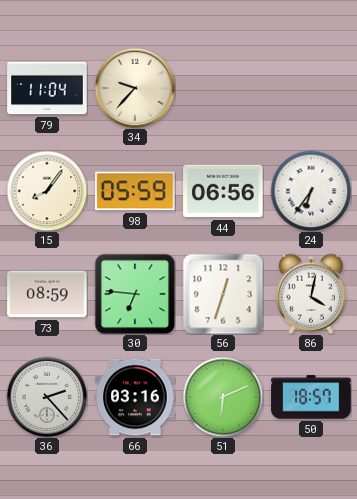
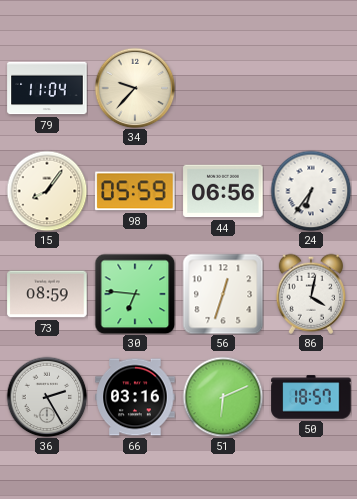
36: 2:23 -> 2:25
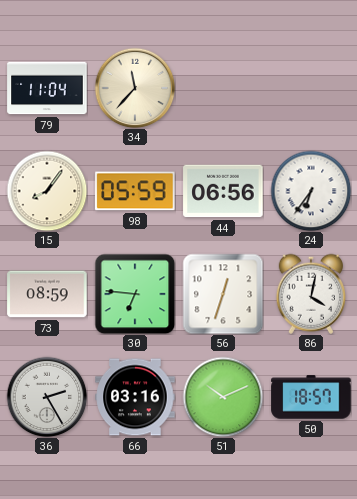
34: 9:37 -> 11:37
51: 6:11 -> 10:11
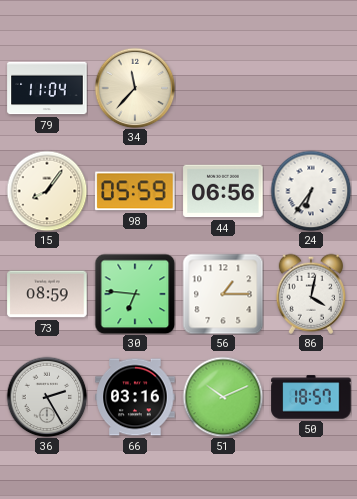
56: 12:33 -> 1:15
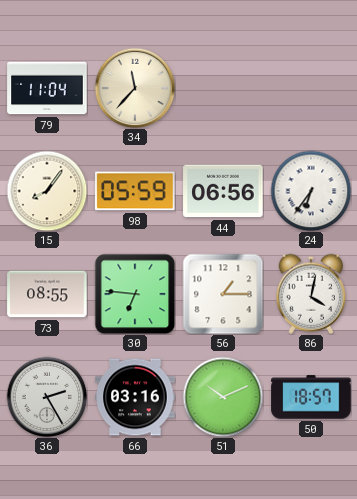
73: 08:59 -> 08:55
